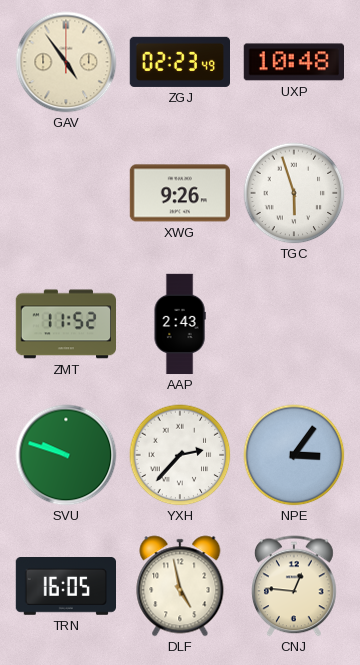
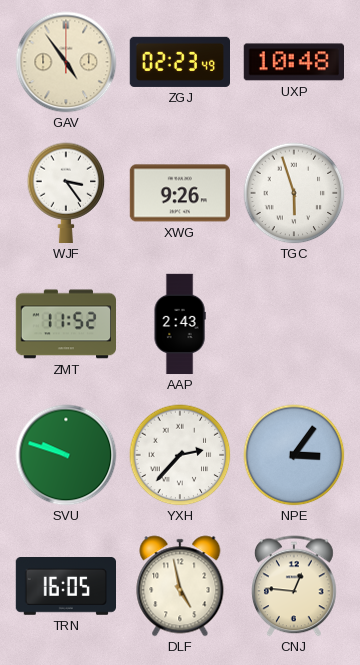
WJF: none -> 3:24
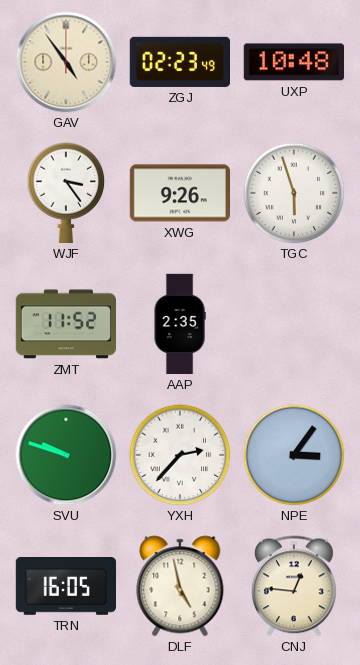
AAP: 2:43 -> 2:35
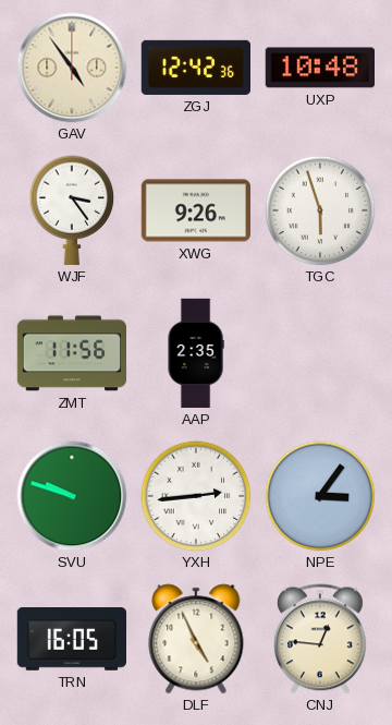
ZGJ: 02:23 -> 12:42
ZMT: 11:52 -> 11:56
YXH: 2:37 -> 2:44
DLF: 4:58 -> 4:56
